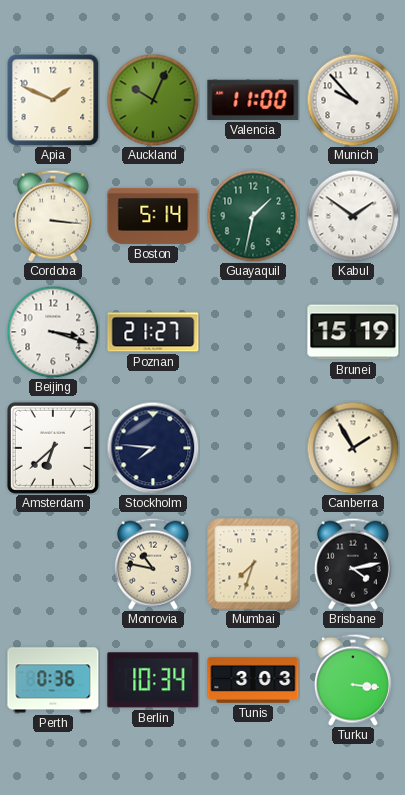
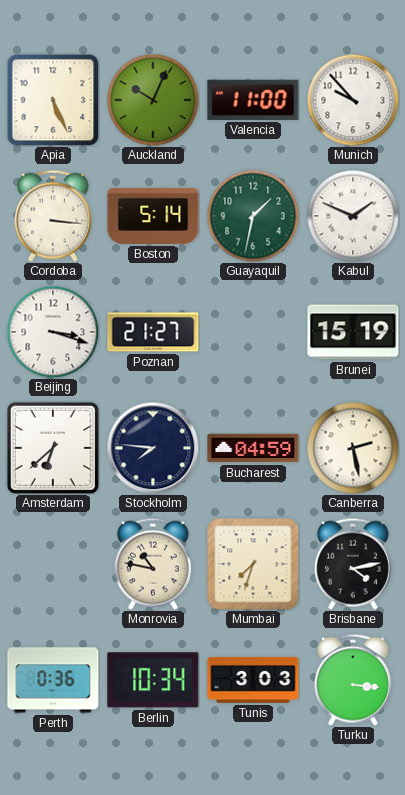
Apia: 1:49 -> 5:26
Kabul: 1:51 -> 1:49
Bucharest: none -> 04:59
Canberra: 1:55 -> 2:28
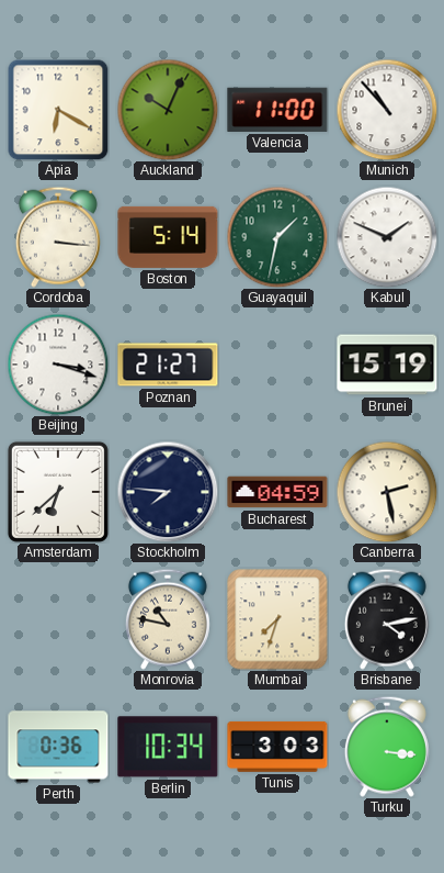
Apia: 5:26 -> 6:20
Munich: 9:53 -> 10:53
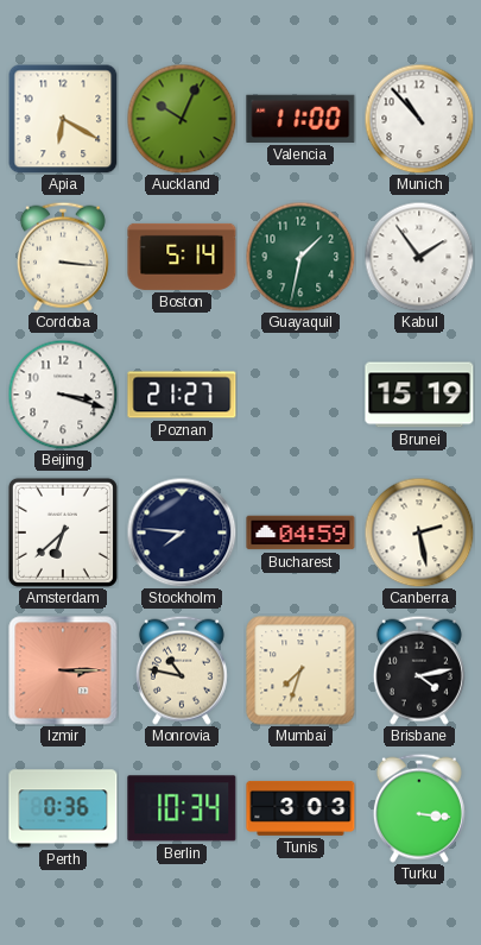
Kabul: 1:49 -> 1:54
Izmir: none -> 3:15
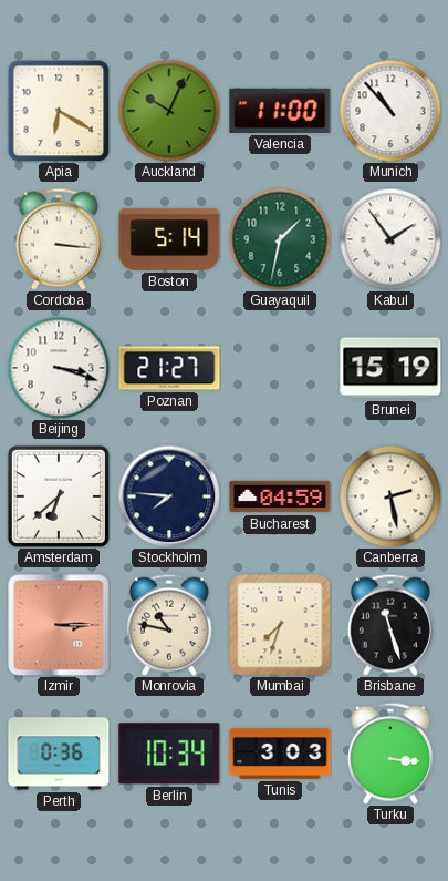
Brisbane: 4:13 -> 11:27
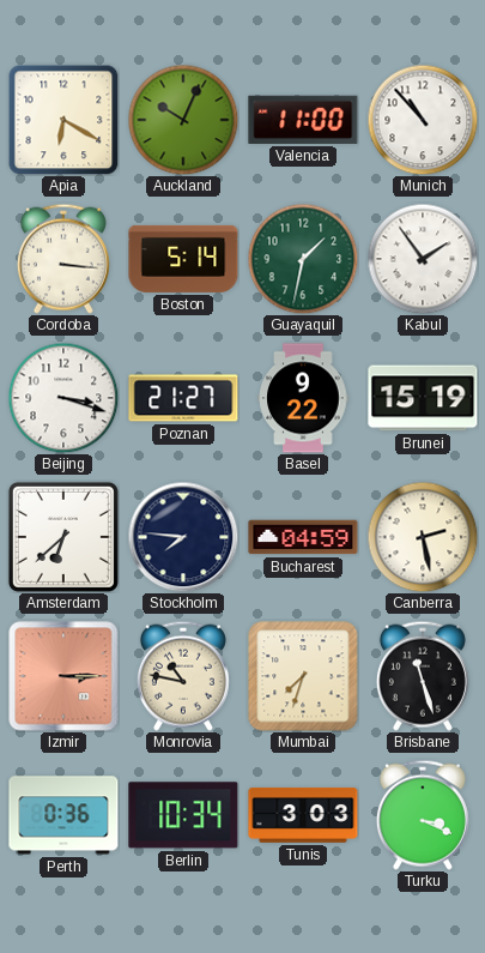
Basel: none -> 9:22
Turku: 3:16 -> 3:19
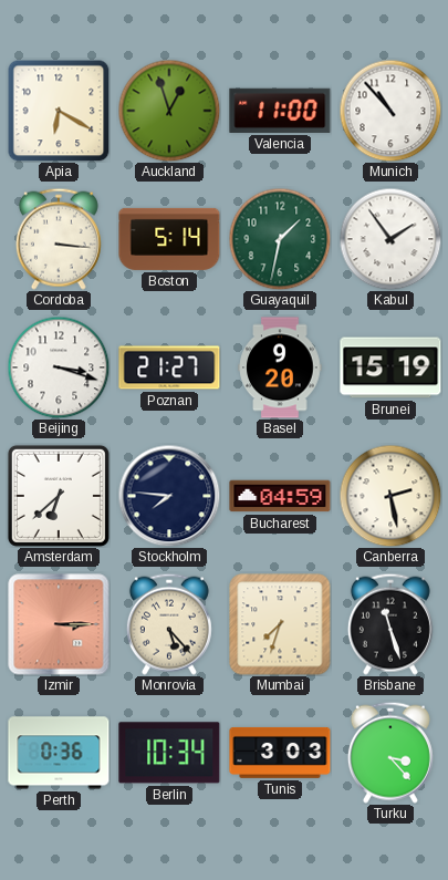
Auckland: 10:04 -> 12:57
Basel: 9:22 -> 9:20
Monrovia: 10:47 -> 5:23
Turku: 3:19 -> 3:23
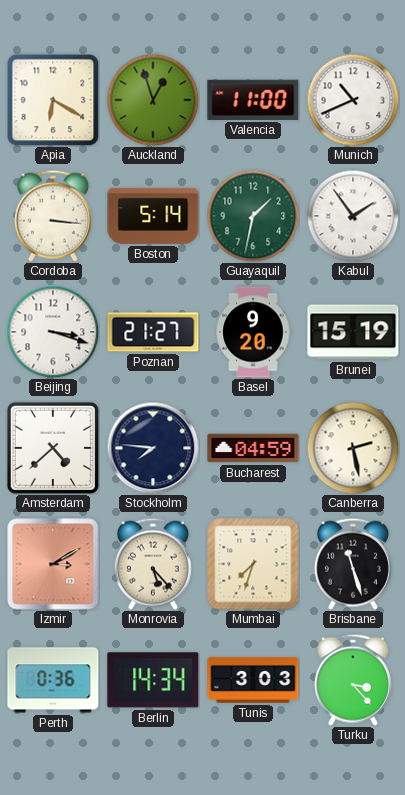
Munich: 10:53 -> 10:41
Amsterdam: 6:38 -> 4:38
Izmir: 3:15 -> 3:10
Berlin: 10:34 -> 14:34
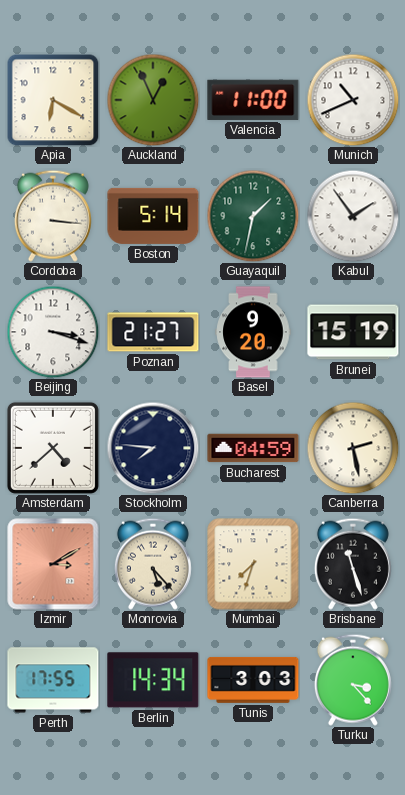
Auckland: 12:57 -> 12:56
Perth: 0:36 -> 17:55
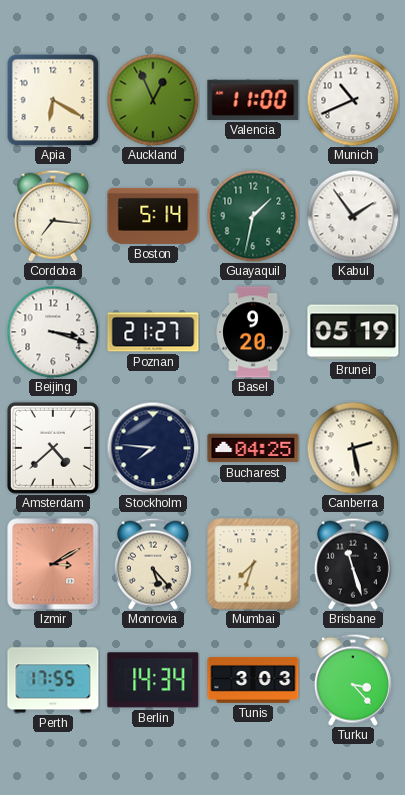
Cordoba: 3:16 -> 7:16
Brunei: 15:19 -> 05:19
Bucharest: 04:59 -> 04:25
